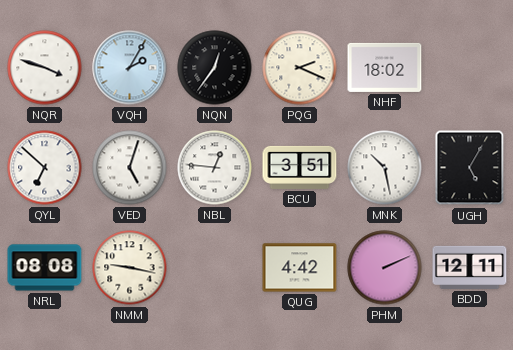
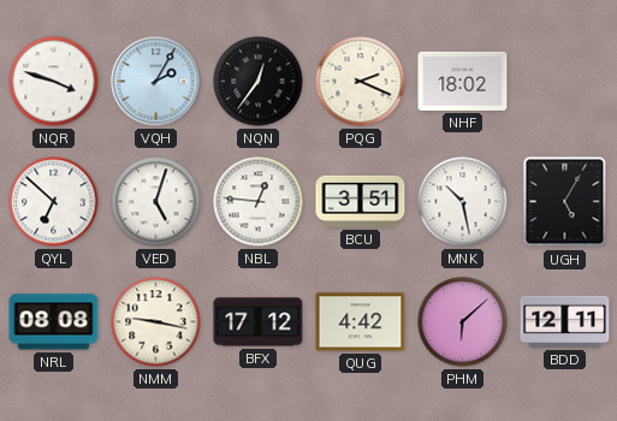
BFX: none -> 17:12
PHM: 2:11 -> 6:08
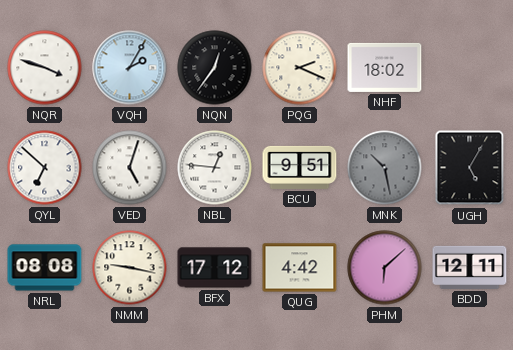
BCU: 3:51 -> 9:51
MNK dial: white -> grey
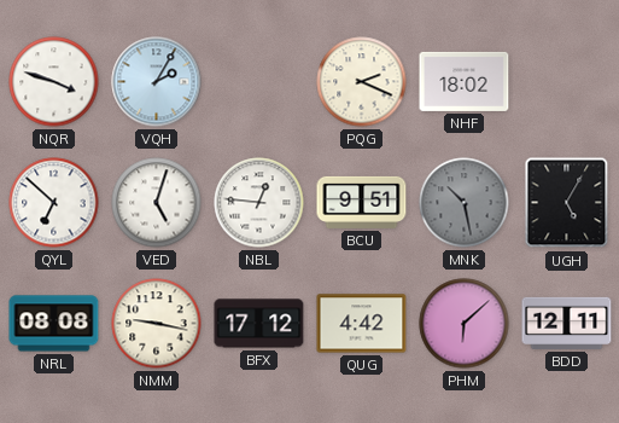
NQN: 12:36 -> none
